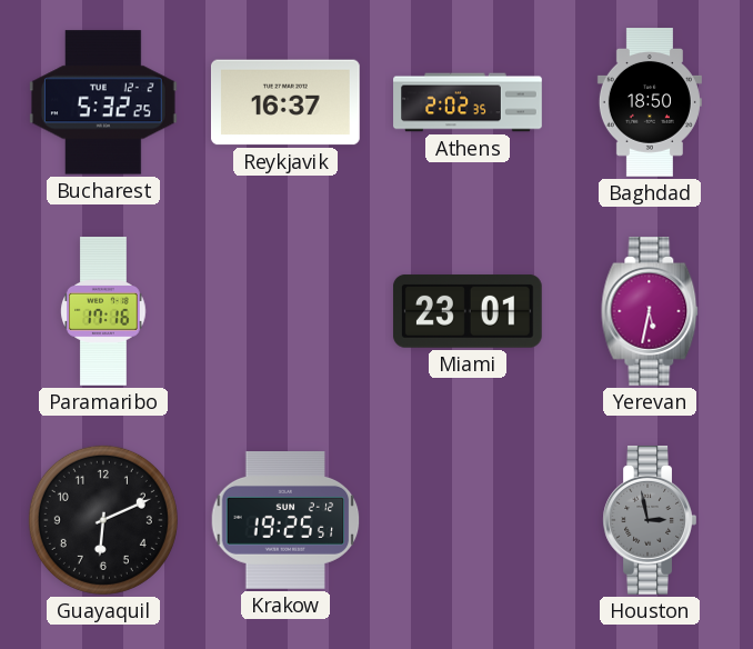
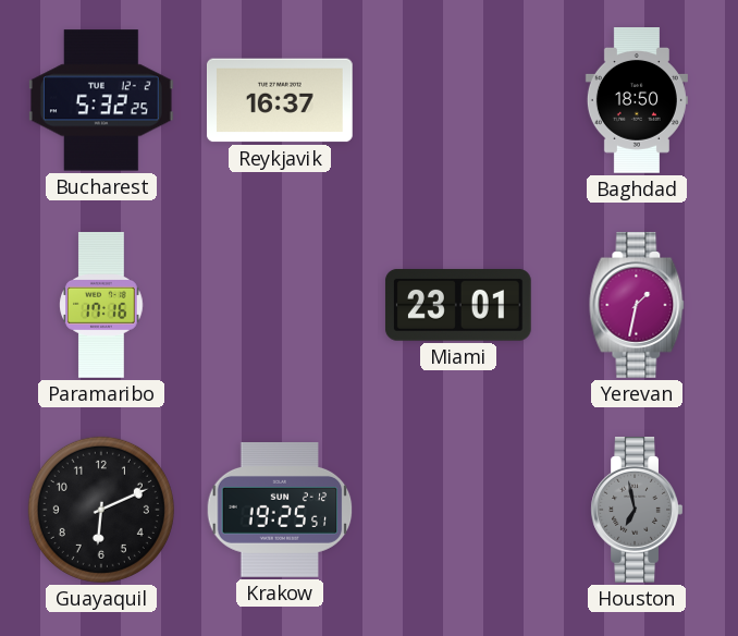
Athens: 2:02 -> none
Yerevan: 5:32 -> 1:32
Houston: 2:58 -> 6:58
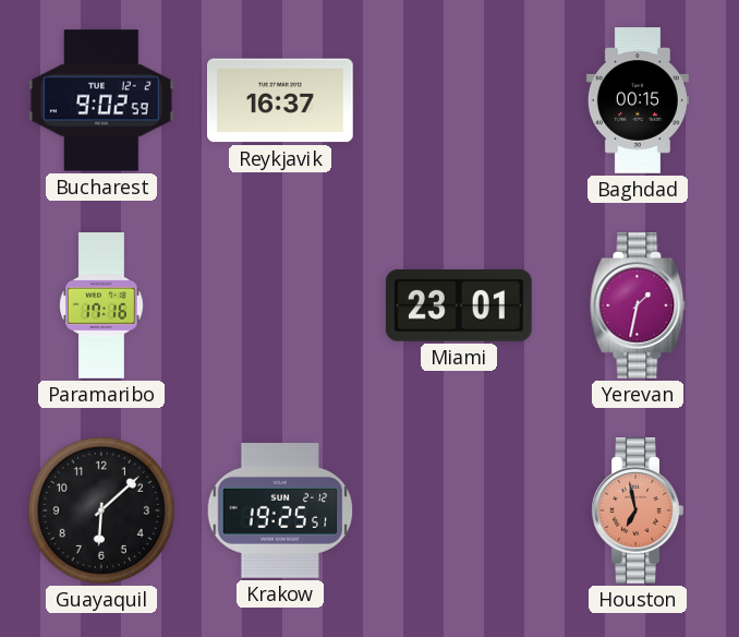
Bucharest: 5:32 -> 9:02
Baghdad: 18:50 -> 00:15
Guayaquil: 6:11 -> 6:08
Houston dial: grey -> salmon
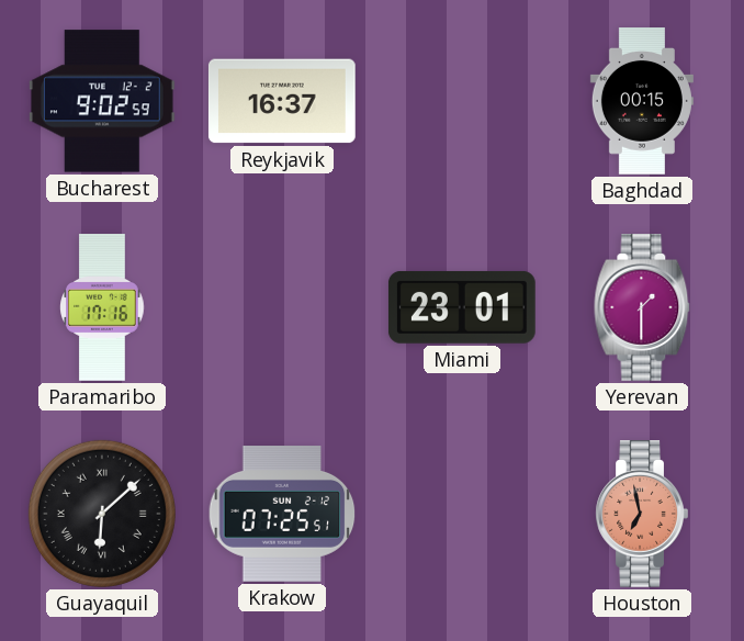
Yerevan: 1:32 -> 1:30
Guayaquil numerals: Arabic -> Roman
Krakow: 19:25 -> 07:25
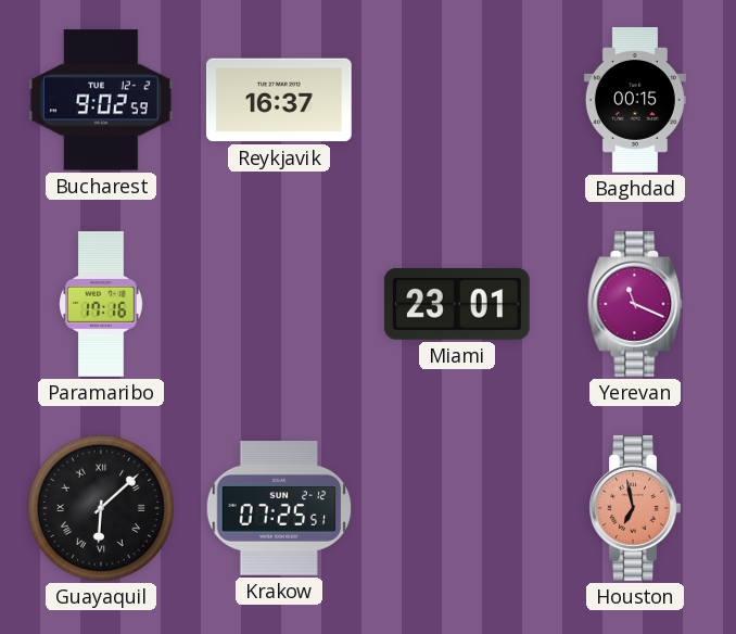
Yerevan: 1:30 -> 11:19
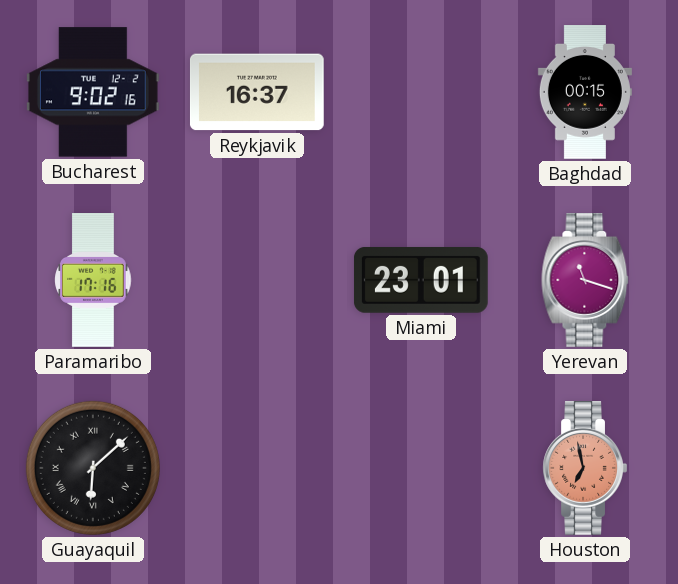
Bucharest: 9:02:59 -> 9:02:16
Yerevan: 11:19 -> 11:18
Krakow: 07:25 -> none
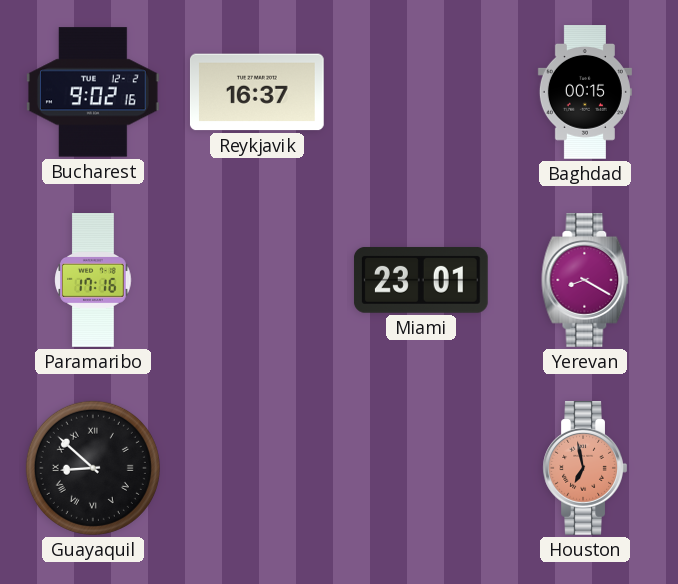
Yerevan: 11:18 -> 8:20
Guayaquil: 6:08 -> 8:52
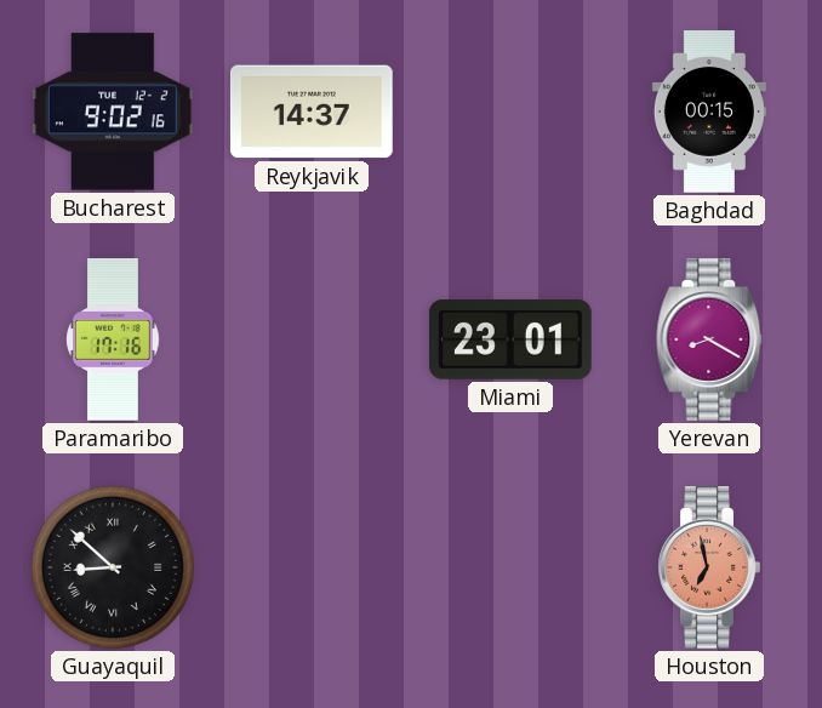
Reykjavik: 16:37 -> 14:37
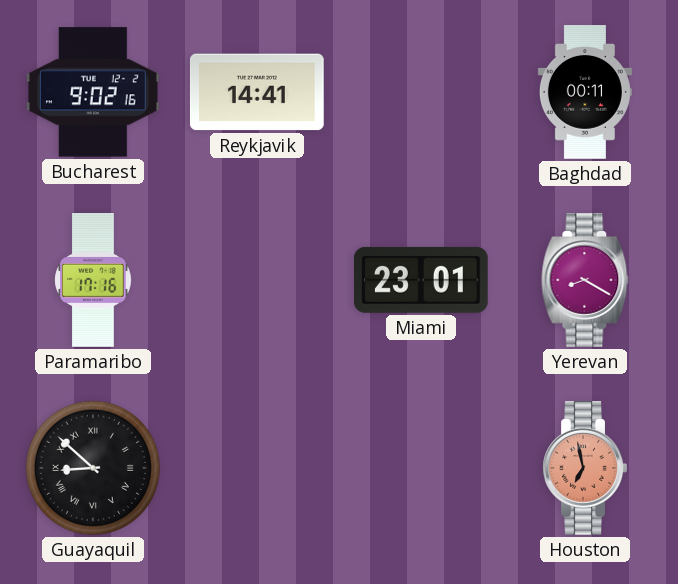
Reykjavik: 14:37 -> 14:41
Baghdad: 00:15 -> 00:11
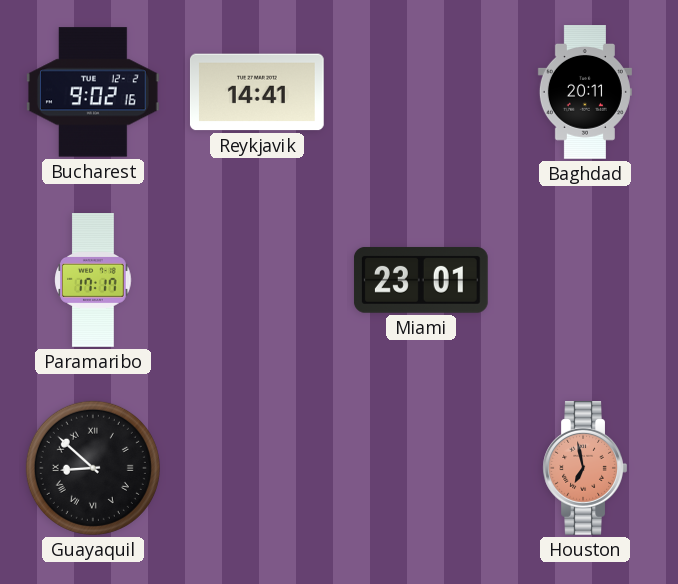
Baghdad: 00:11 -> 20:11
Paramaribo: 17:16 -> 17:17
Yerevan: 8:20 -> none
